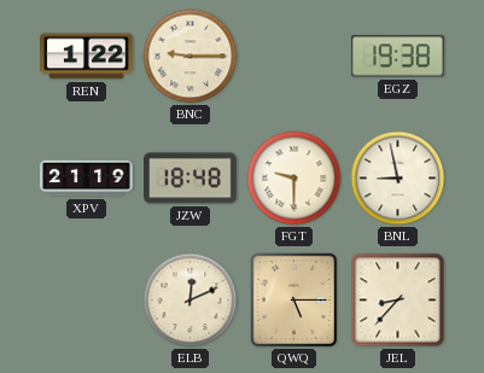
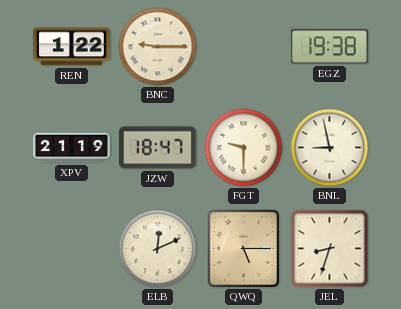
JZW: 18:48 -> 18:47
JEL: 8:37 -> 8:33
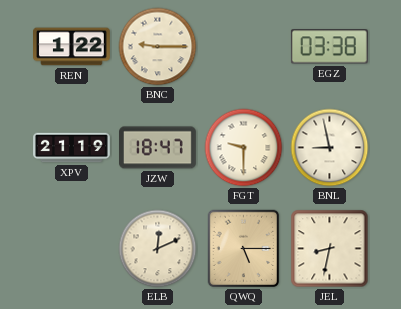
EGZ: 19:38 -> 03:38
JEL: 8:33 -> 8:32
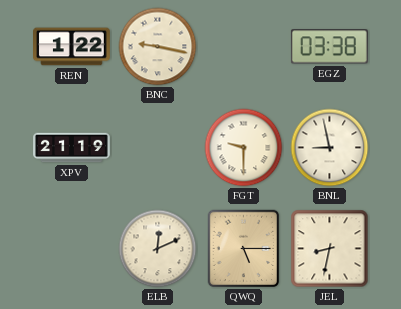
BNC: 9:15 -> 9:17
JZW: 18:47 -> none
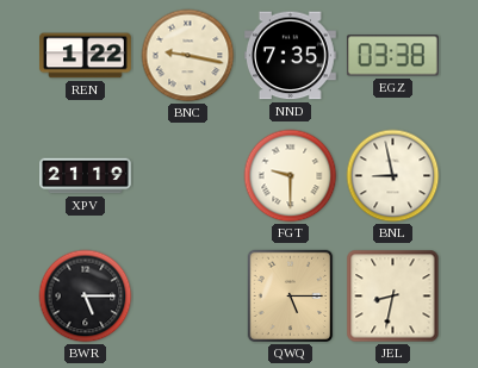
NND: none -> 7:35
BWR: none -> 5:15
ELB: 12:11 -> none
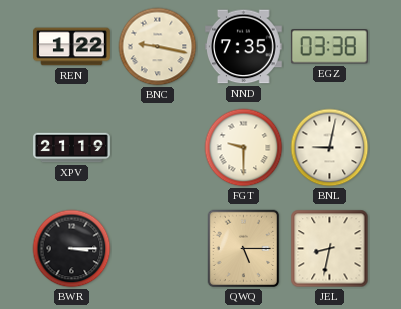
BNL: 8:58 -> 9:02
BWR: 5:15 -> 3:15
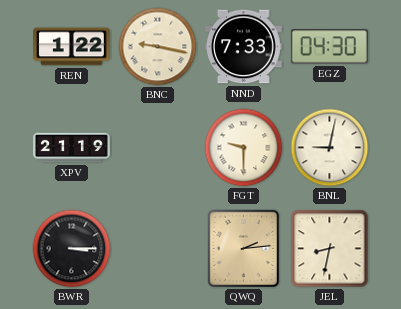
NND: 7:35 -> 7:33
EGZ: 03:38 -> 04:30
QWQ: 5:15 -> 2:14
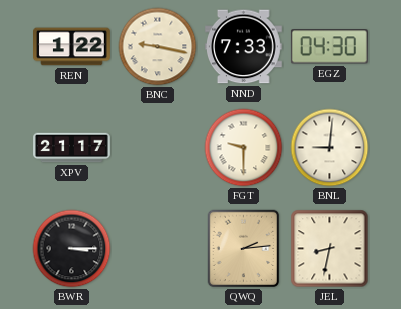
XPV: 21:19 -> 21:17
BNL: 9:02 -> 9:01
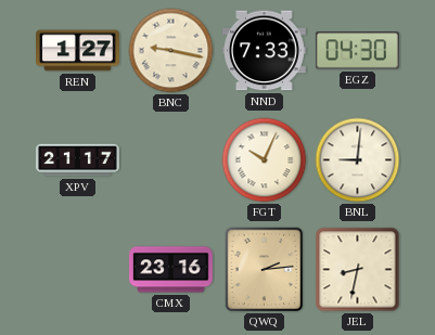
REN: 1:22 -> 1:27
FGT: 9:30 -> 10:04
BWR: 3:15 -> none
CMX: none -> 23:16
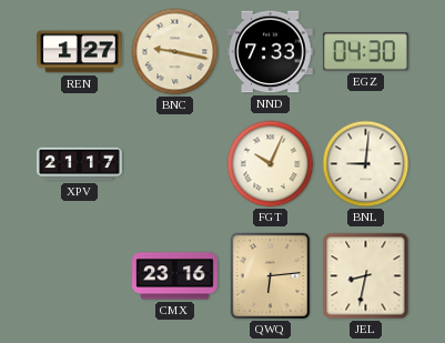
QWQ: 2:14 -> 6:14
